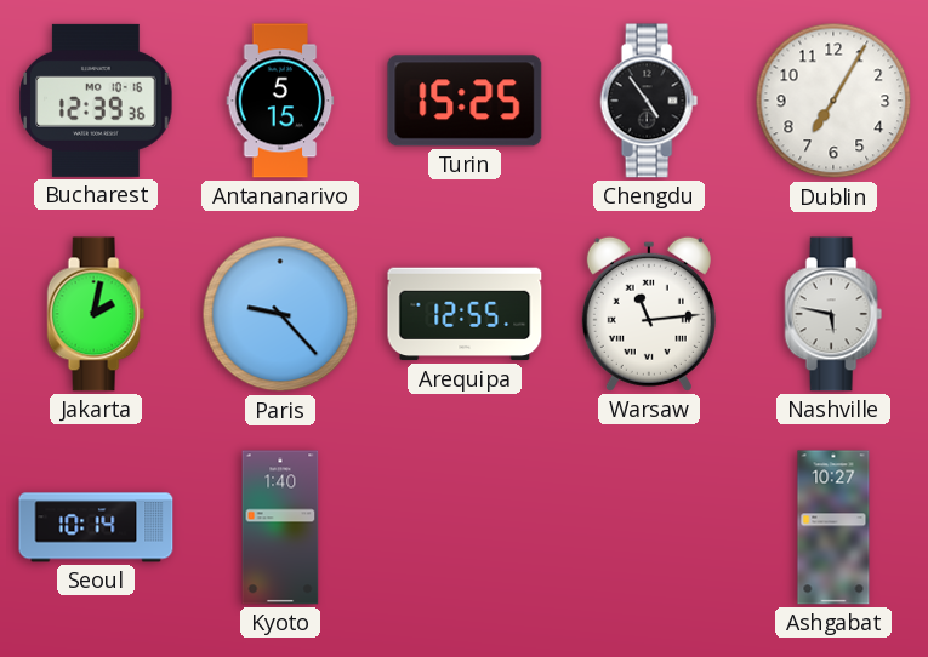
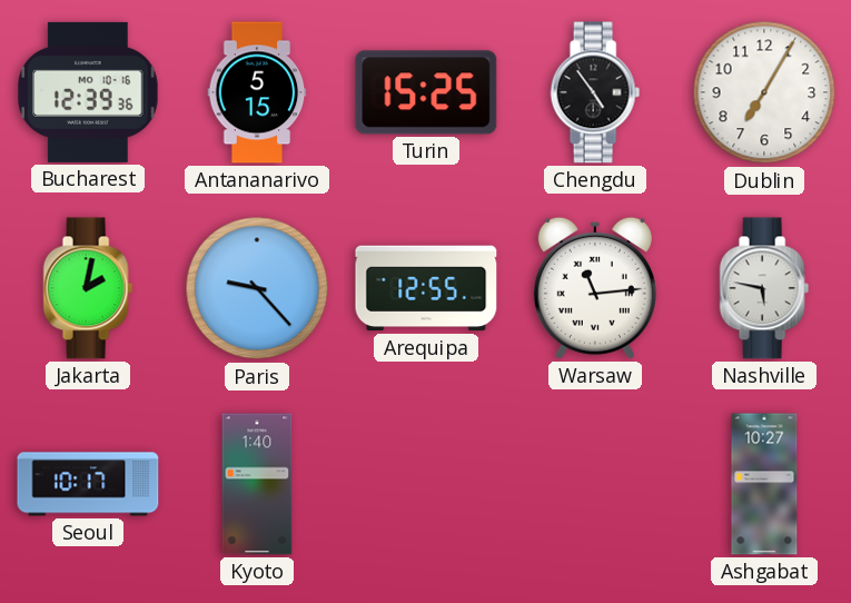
Seoul: 10:14 -> 10:17
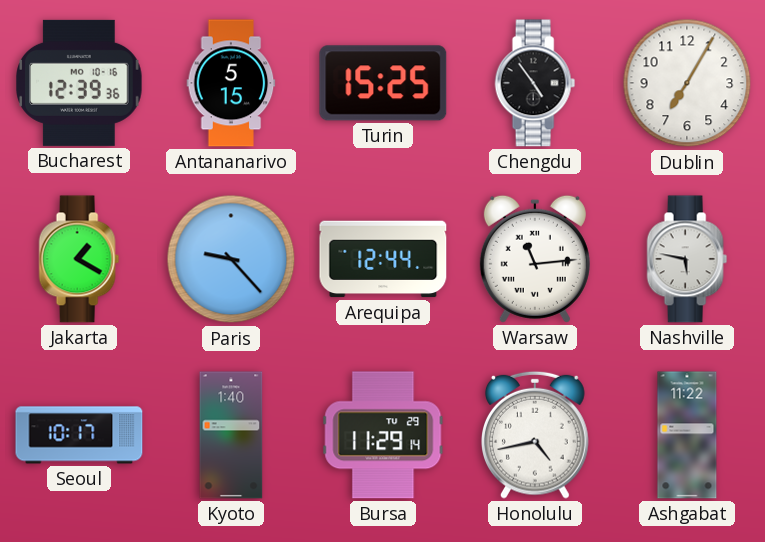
Jakarta: 2:02 -> 1:20
Arequipa: 12:55 -> 12:44
Bursa: none -> 11:29
Honolulu: none -> 4:43
Ashgabat: 10:27 -> 11:22
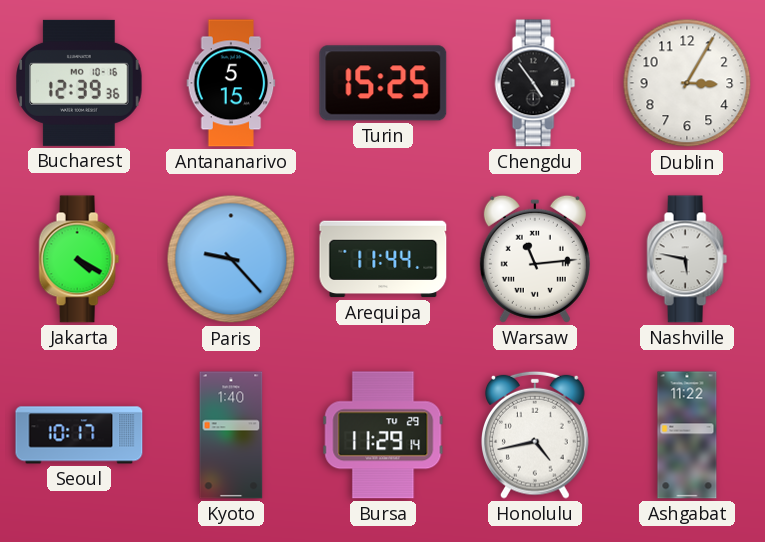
Dublin: 7:05 -> 3:05
Jakarta: 1:20 -> 4:20
Arequipa: 12:44 -> 11:44
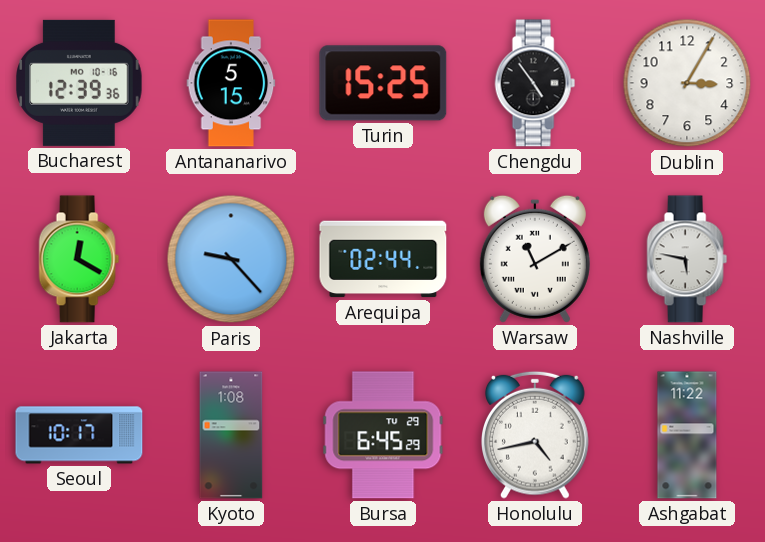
Jakarta: 4:20 -> 12:20
Arequipa: 11:44 -> 02:44
Warsaw: 11:14 -> 11:10
Kyoto: 1:40 -> 1:08
Bursa: 11:29 -> 6:45
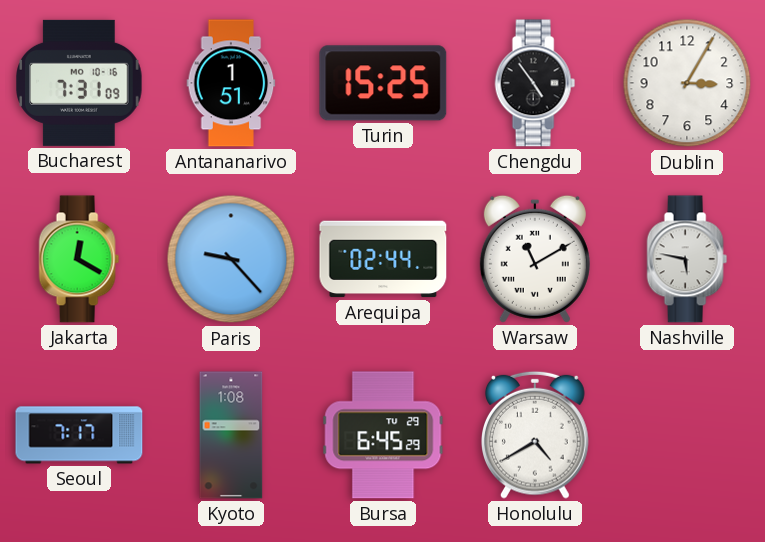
Bucharest: 12:39 -> 7:31
Antananarivo: 5:15 -> 1:51
Seoul: 10:17 -> 7:17
Honolulu: 4:43 -> 4:40
Ashgabat: 11:22 -> none
